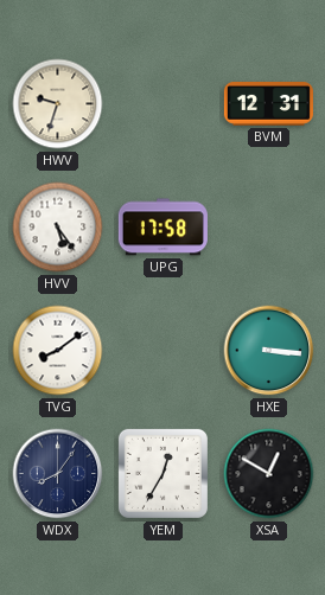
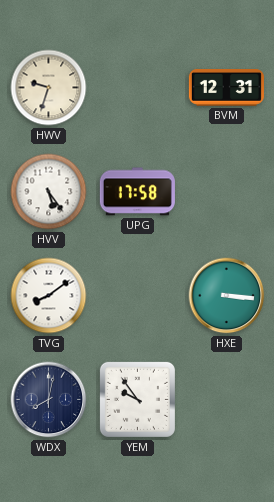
WDX: 8:06 -> 8:02
YEM: 12:35 -> 9:54
XSA: 12:50 -> none
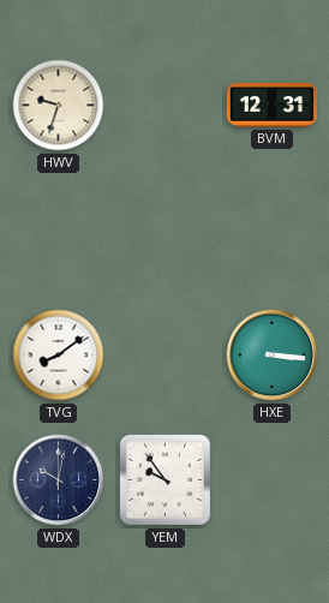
HVV: 5:24 -> none
UPG: 17:58 -> none
WDX: 8:02 -> 10:02
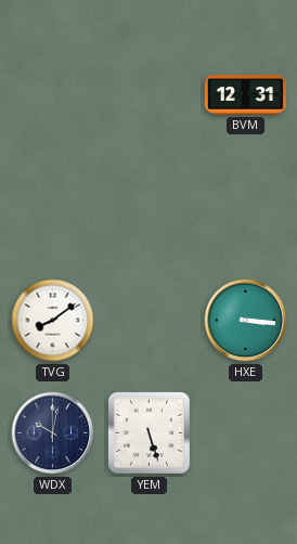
HWV: 9:33 -> none
YEM: 9:54 -> 5:27
